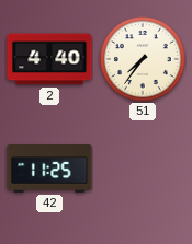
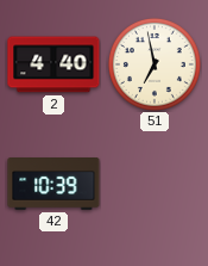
51: 7:36 -> 6:58
42: 11:25 -> 10:39
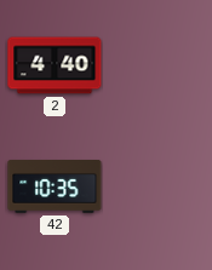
51: 6:58 -> none
42: 10:39 -> 10:35
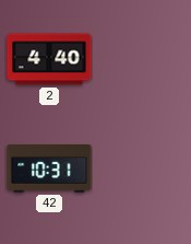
42: 10:35 -> 10:31
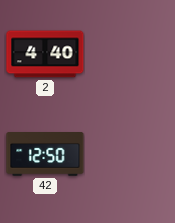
42: 10:31 -> 12:50
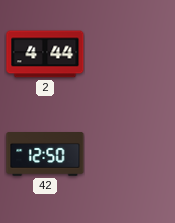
2: 4:40 -> 4:44
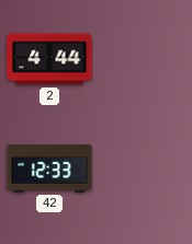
42: 12:50 -> 12:33
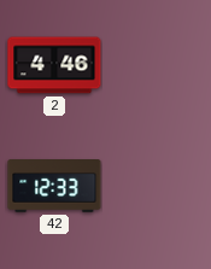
2: 4:44 -> 4:46
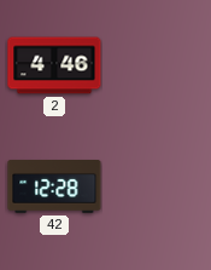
42: 12:33 -> 12:28
